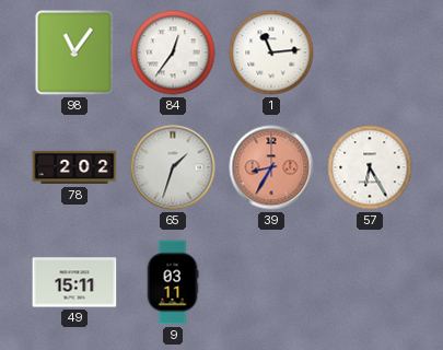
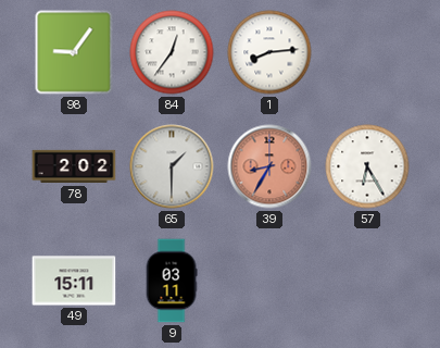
98: 11:06 -> 9:06
1: 11:14 -> 8:14
65: 1:33 -> 1:30
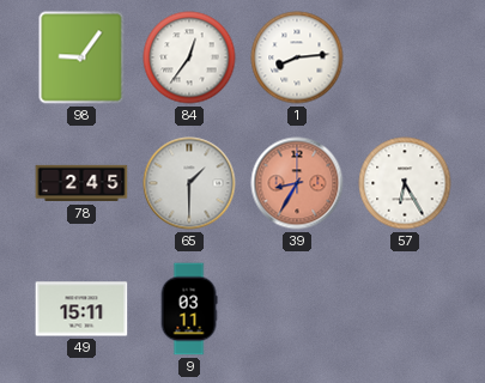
78: 2:02 -> 2:45
